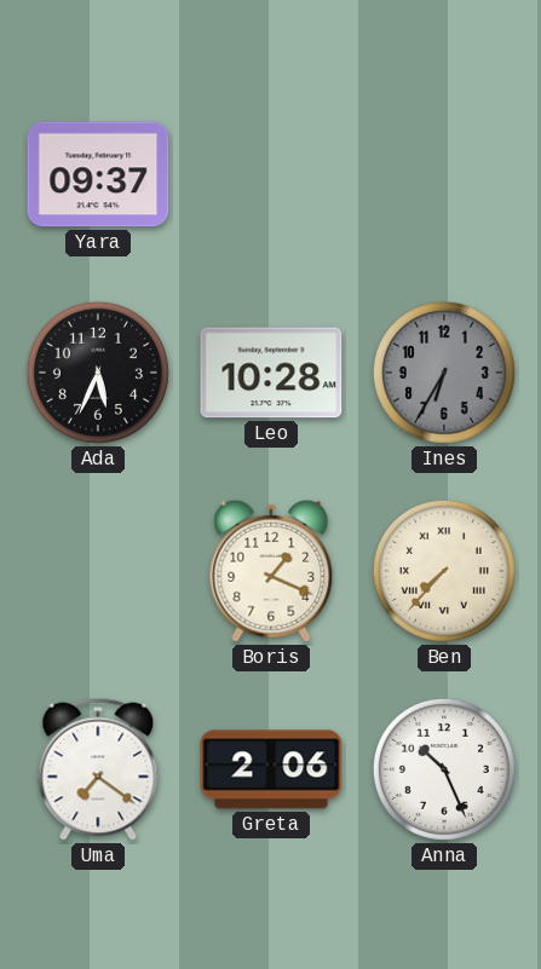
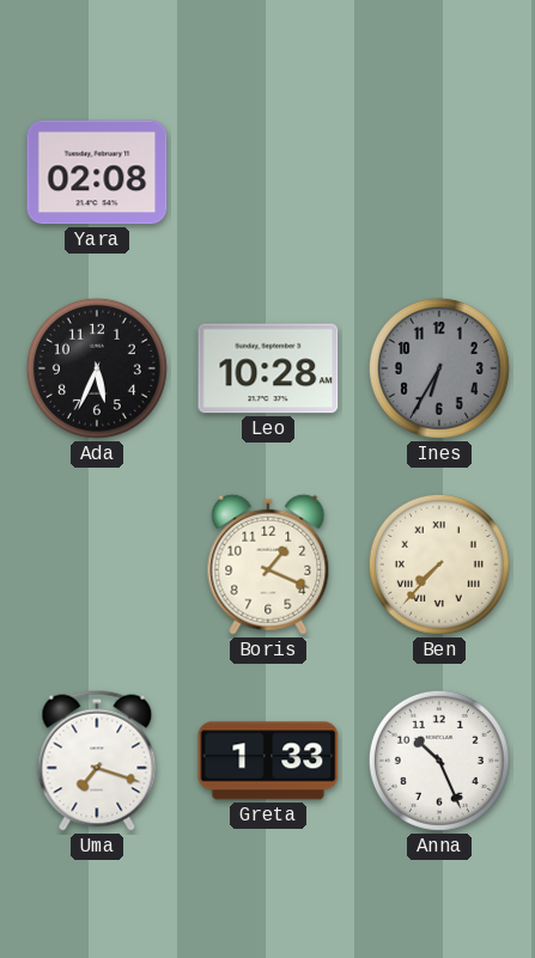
Yara: 09:37 -> 02:08
Uma: 7:21 -> 7:18
Greta: 2:06 -> 1:33
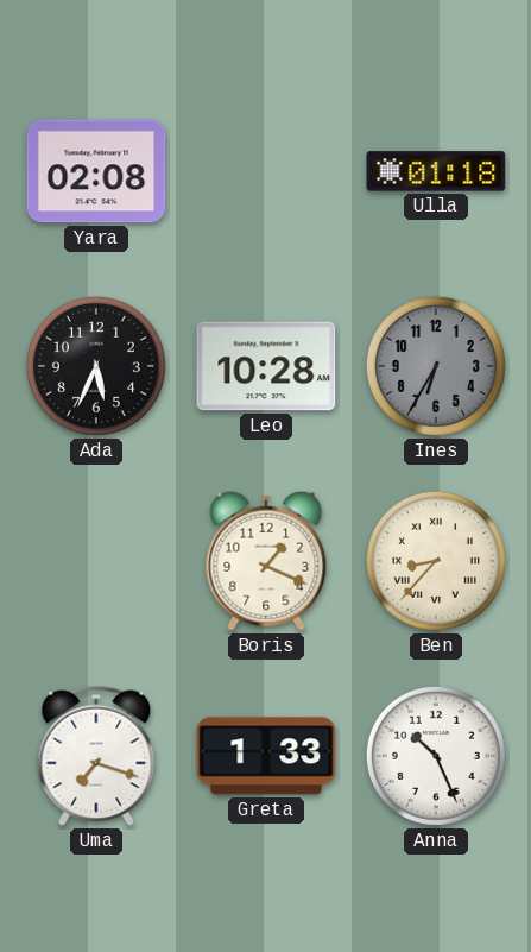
Ulla: none -> 01:18
Ben: 7:37 -> 8:37
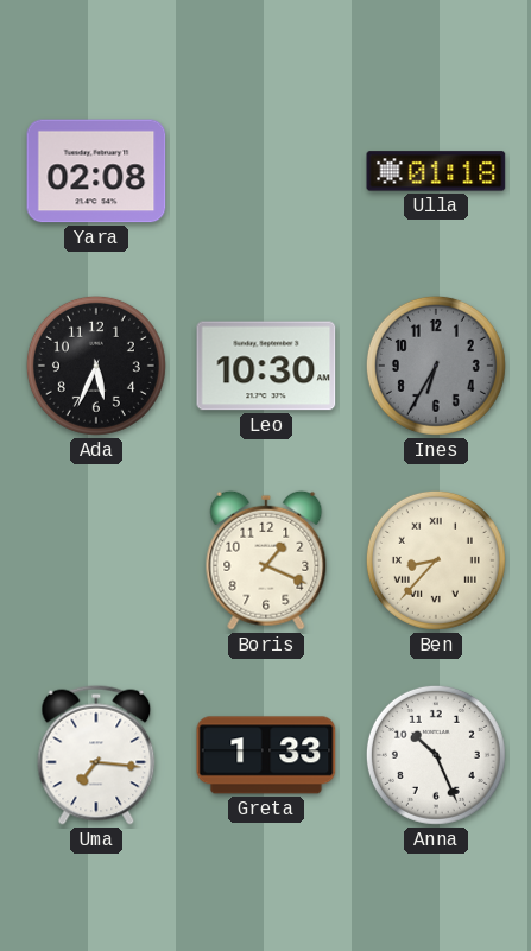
Leo: 10:28 -> 10:30
Uma: 7:18 -> 7:16
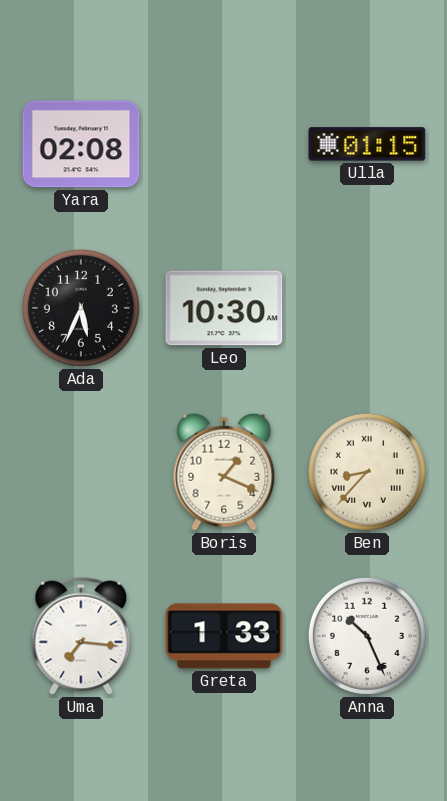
Ulla: 01:18 -> 01:15
Ines: 6:35 -> none
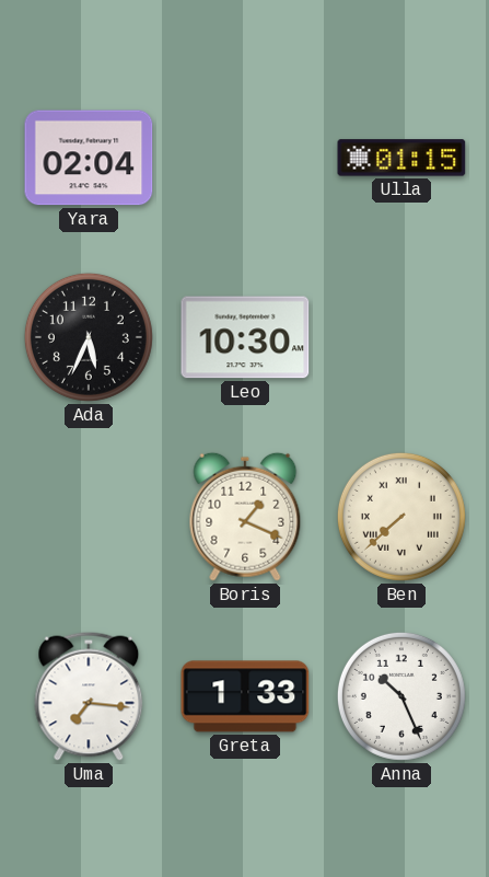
Yara: 02:08 -> 02:04
Ben: 8:37 -> 7:38
